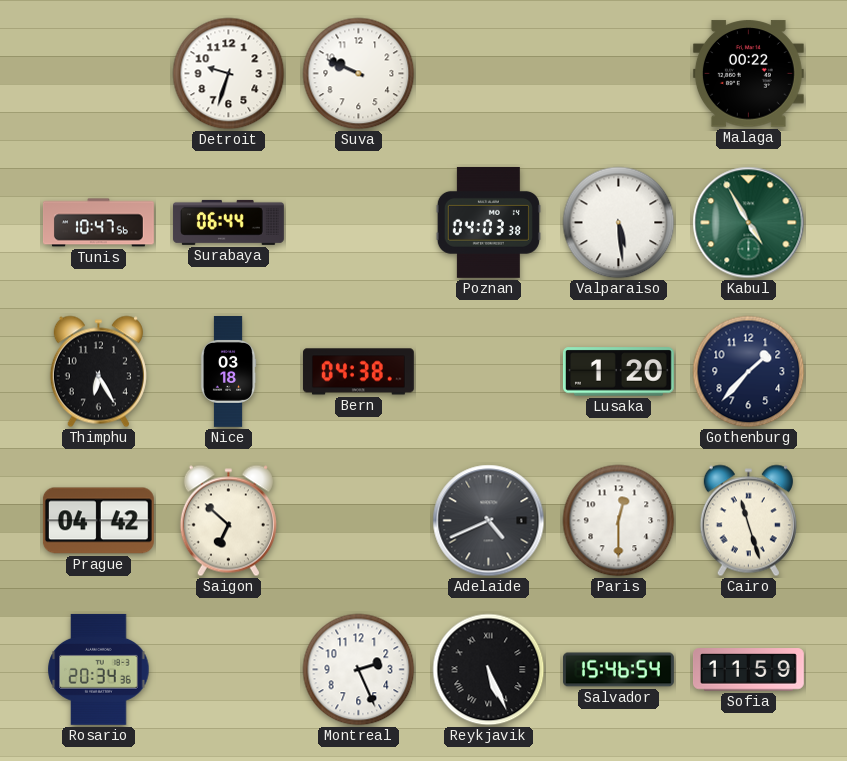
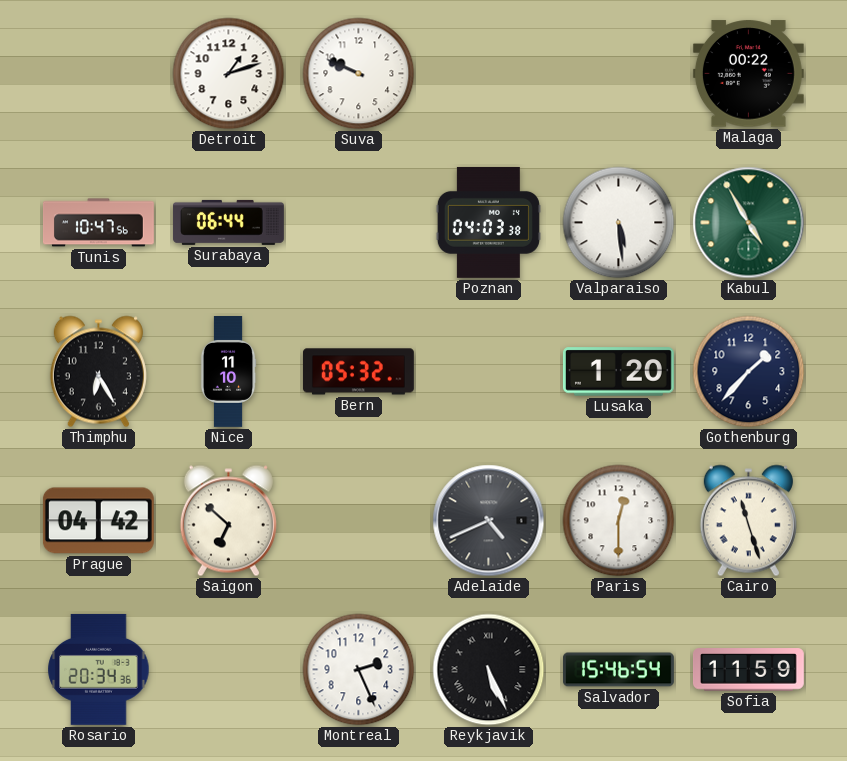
Detroit: 9:33 -> 1:12
Nice: 03:18 -> 11:10
Bern: 04:38 -> 05:32
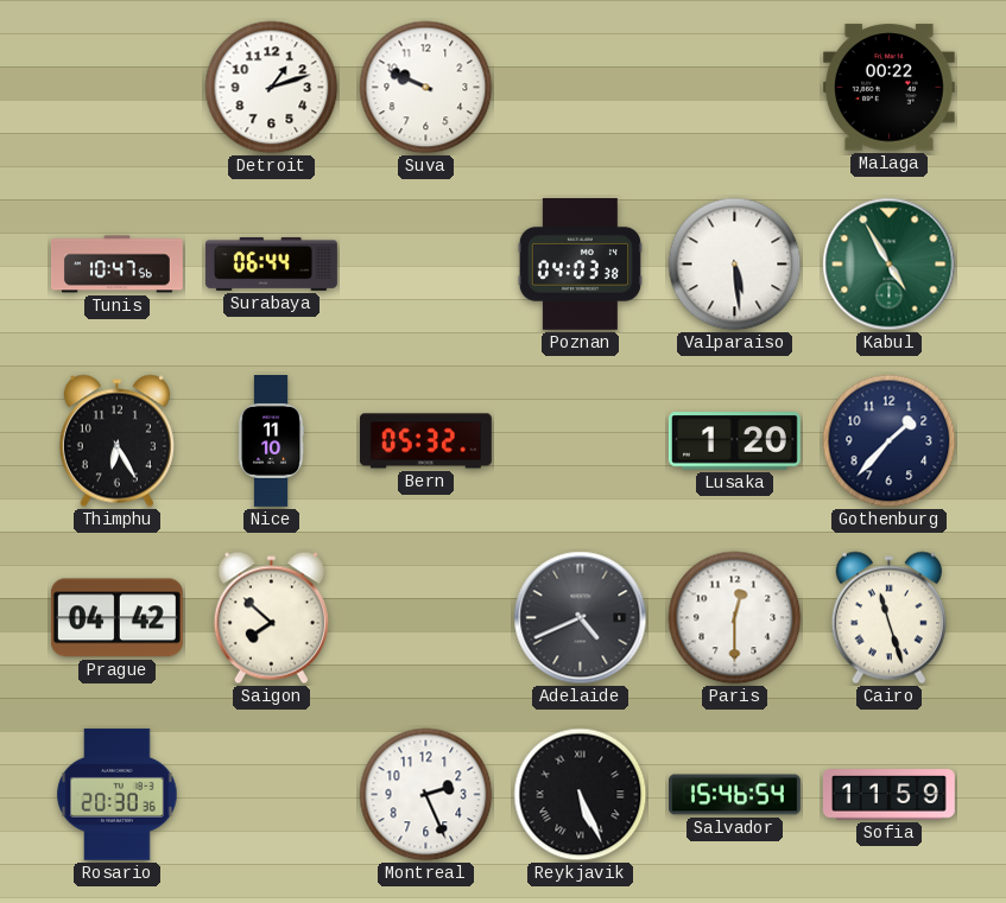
Saigon: 6:52 -> 7:52
Rosario: 20:34 -> 20:30
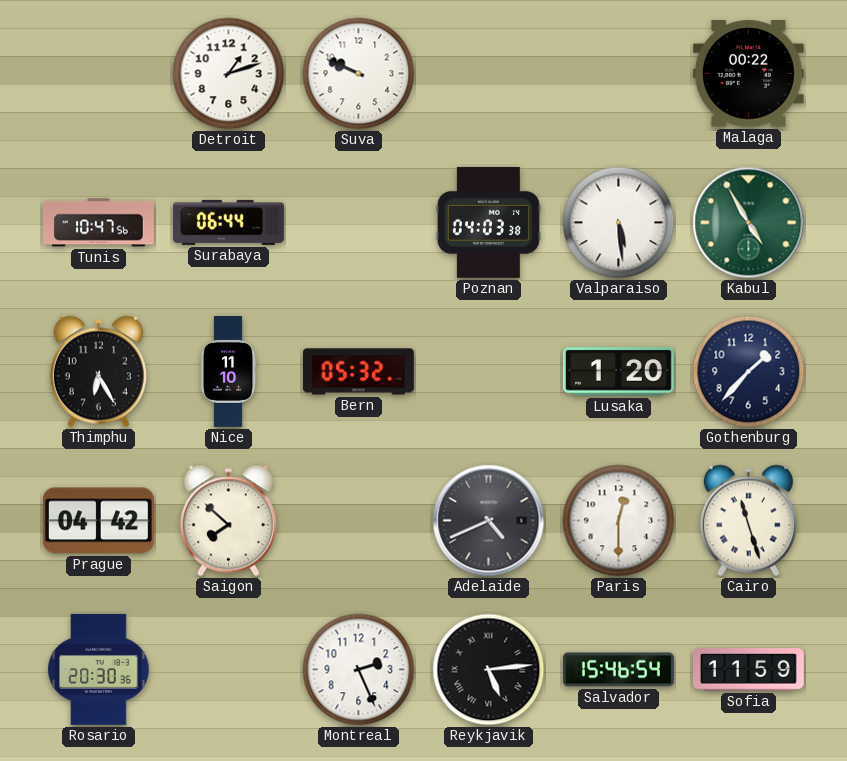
Reykjavik: 5:26 -> 5:14
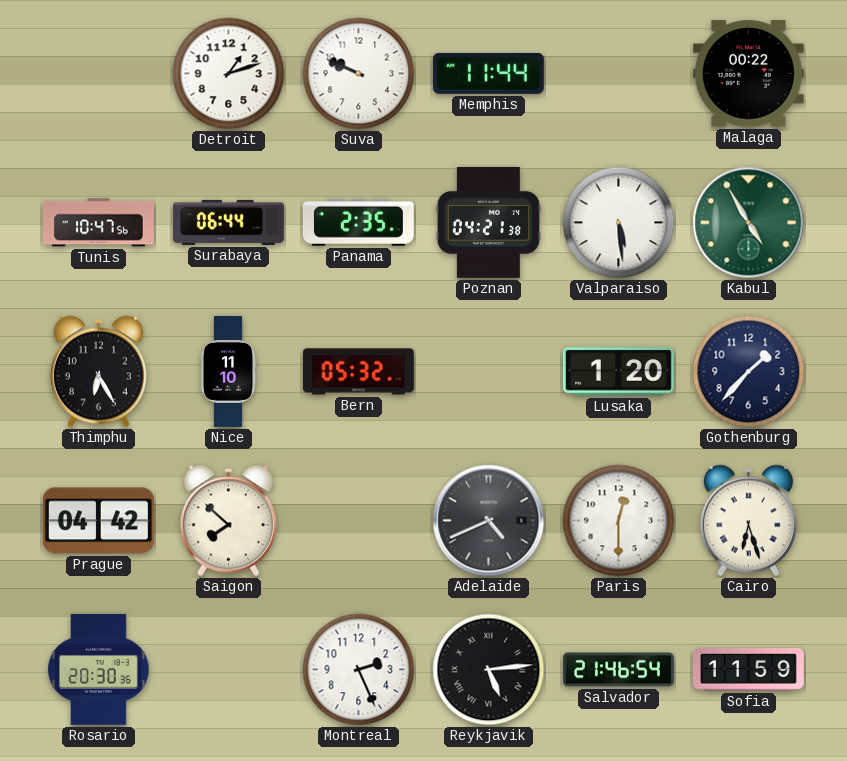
Memphis: none -> 11:44
Panama: none -> 2:35
Poznan: 04:03 -> 04:21
Cairo: 11:27 -> 6:27
Salvador: 15:46 -> 21:46
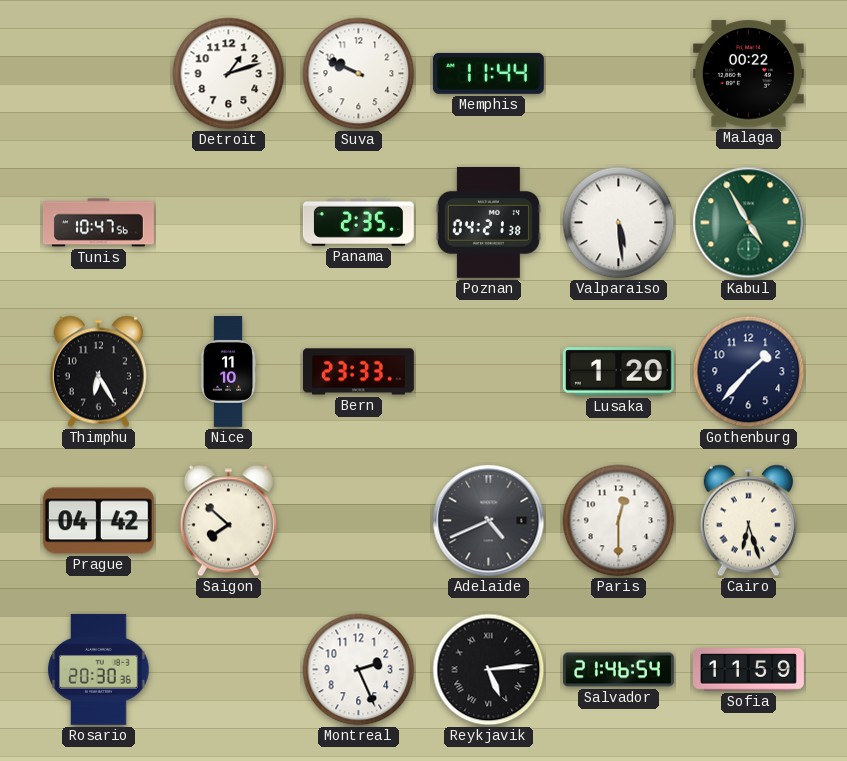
Surabaya: 06:44 -> none
Bern: 05:32 -> 23:33
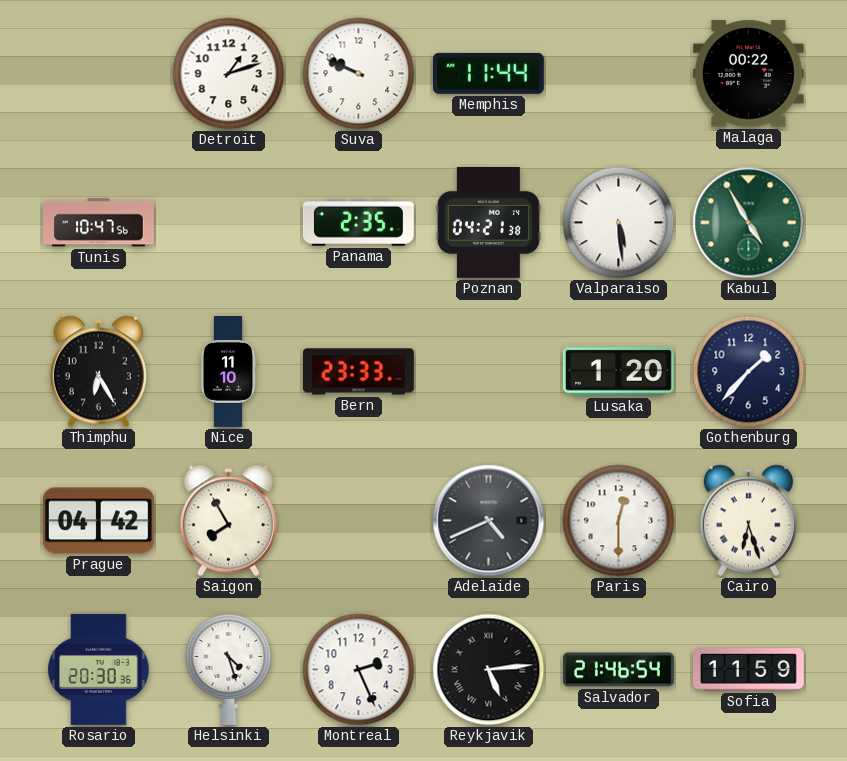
Saigon: 7:52 -> 7:55
Helsinki: none -> 4:27
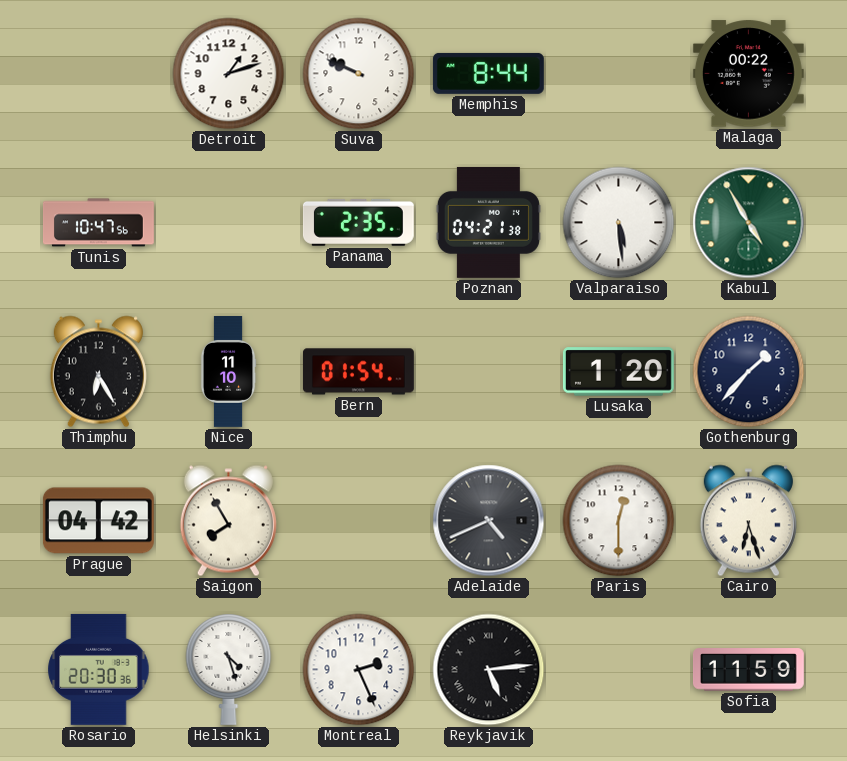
Memphis: 11:44 -> 8:44
Bern: 23:33 -> 01:54
Salvador: 21:46 -> none
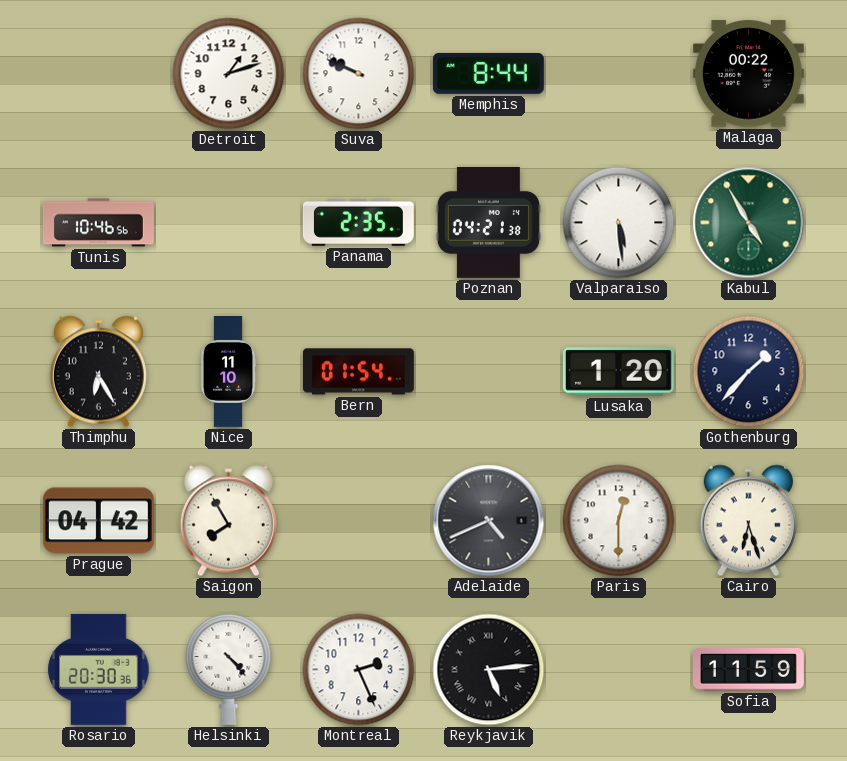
Tunis: 10:47 -> 10:46
Helsinki: 4:27 -> 4:23
